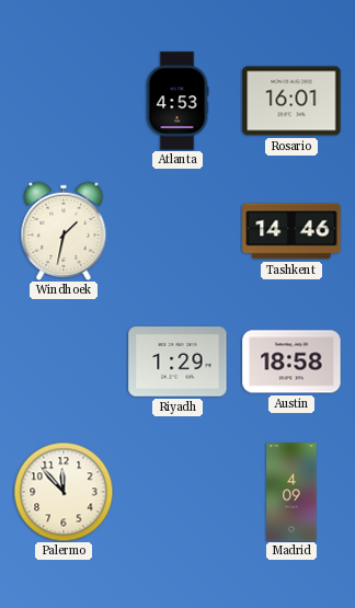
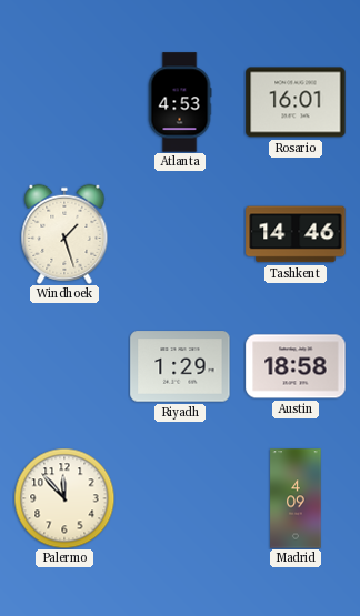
Windhoek: 1:32 -> 1:27
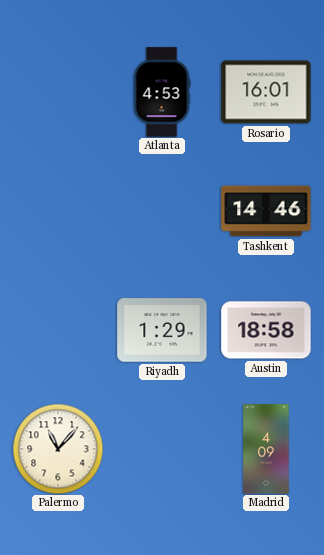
Windhoek: 1:27 -> none
Palermo: 11:53 -> 11:07
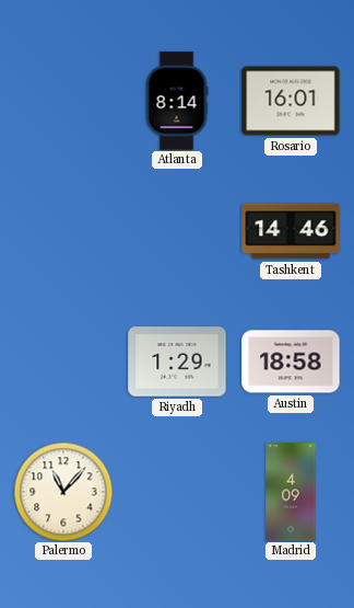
Atlanta: 4:53 -> 8:14
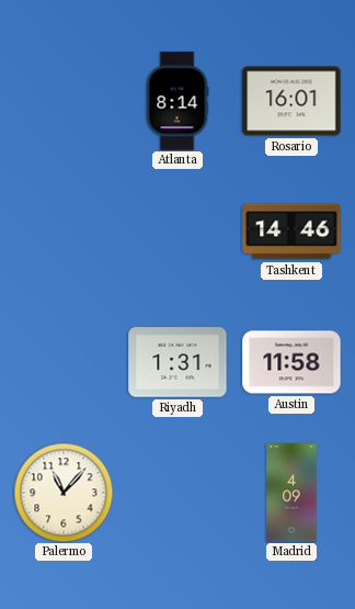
Riyadh: 1:29 -> 1:31
Austin: 18:58 -> 11:58
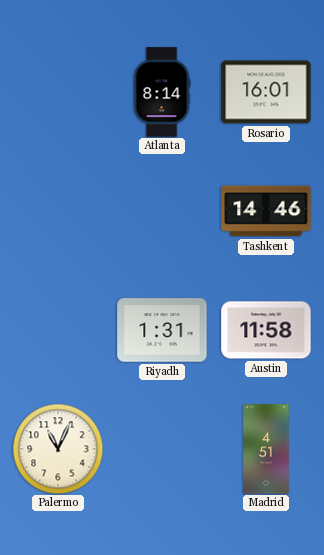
Palermo: 11:07 -> 11:04
Madrid: 4:09 -> 4:51
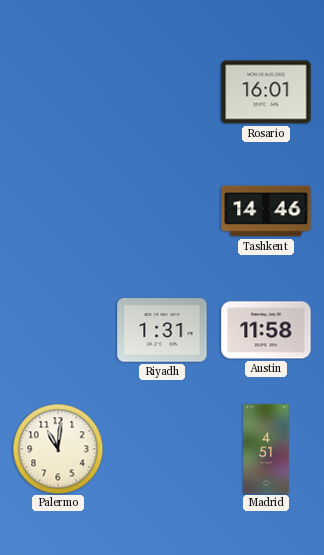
Atlanta: 8:14 -> none
Palermo: 11:04 -> 11:01
